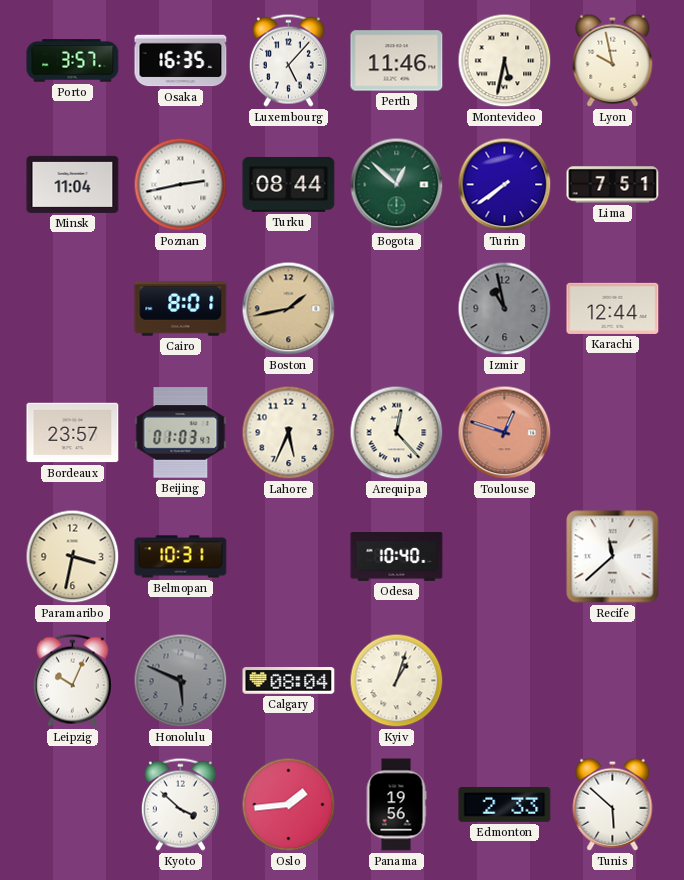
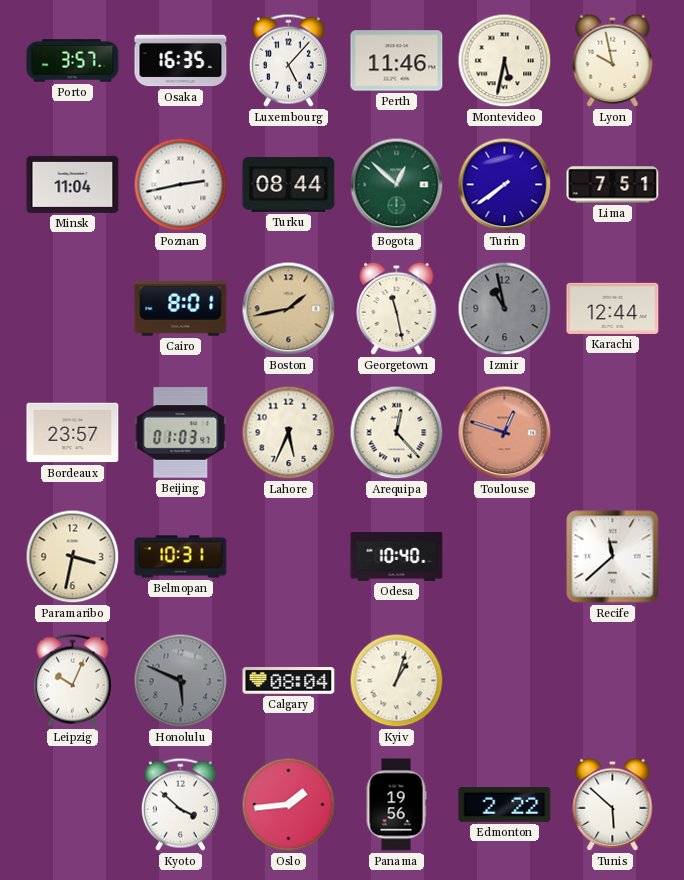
Georgetown: none -> 11:28
Edmonton: 2:33 -> 2:22
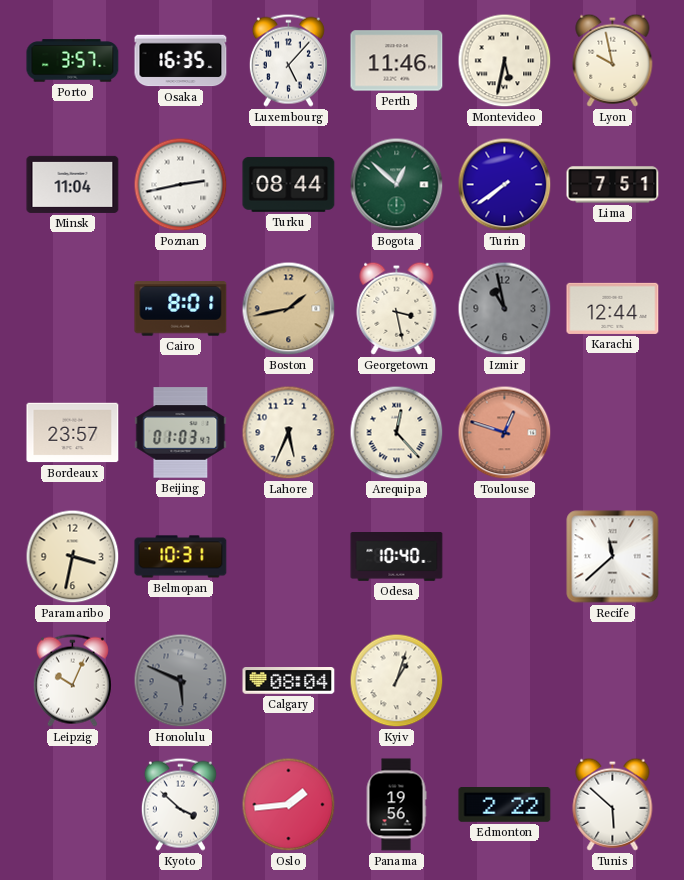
Georgetown: 11:28 -> 3:28
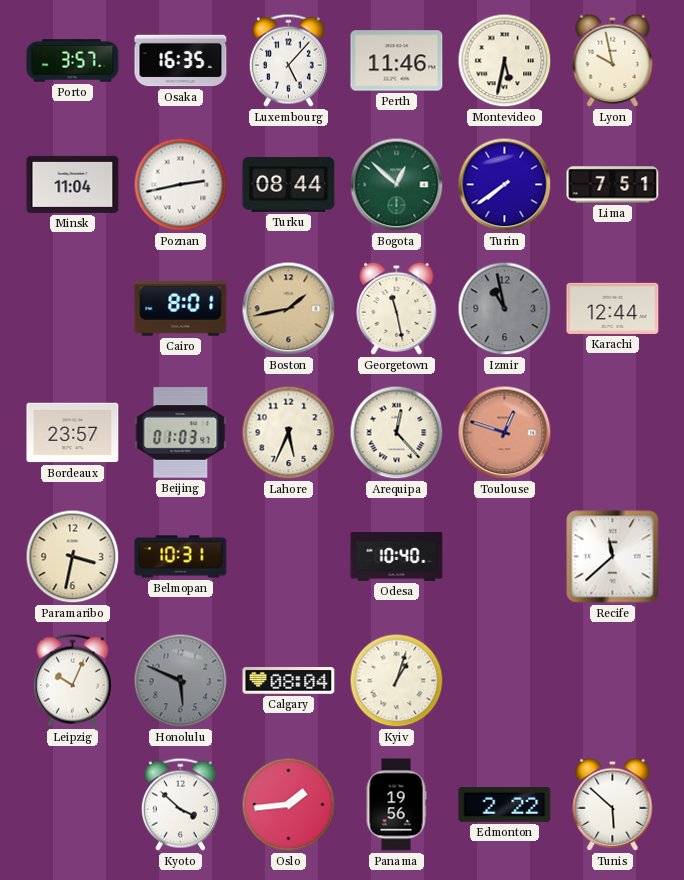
Georgetown: 3:28 -> 11:28
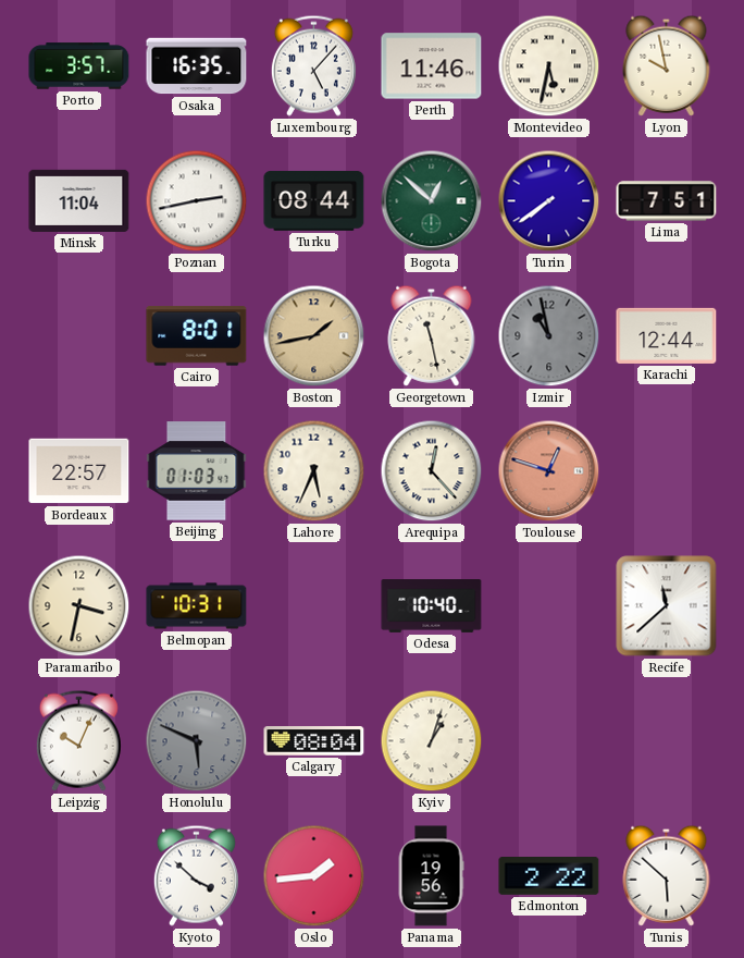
Bordeaux: 23:57 -> 22:57
